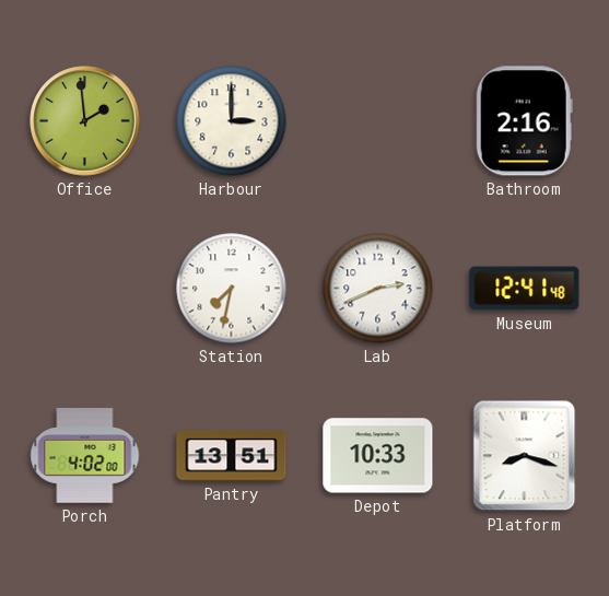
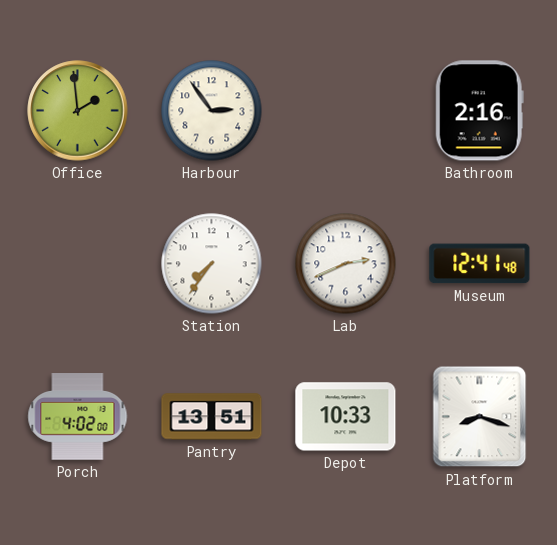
Harbour: 3:00 -> 2:54
Station: 7:32 -> 7:36
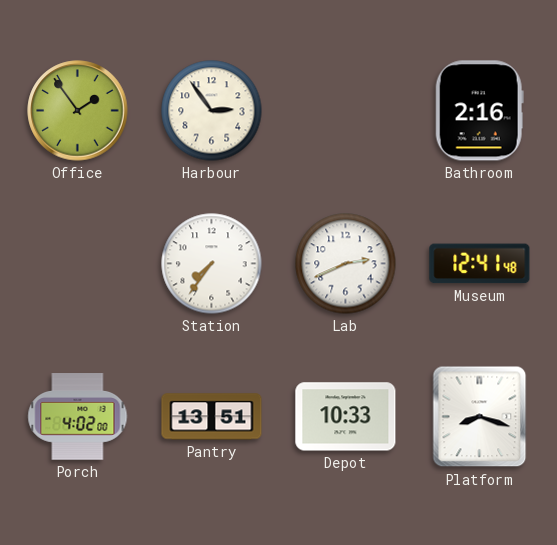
Office: 1:59 -> 1:54
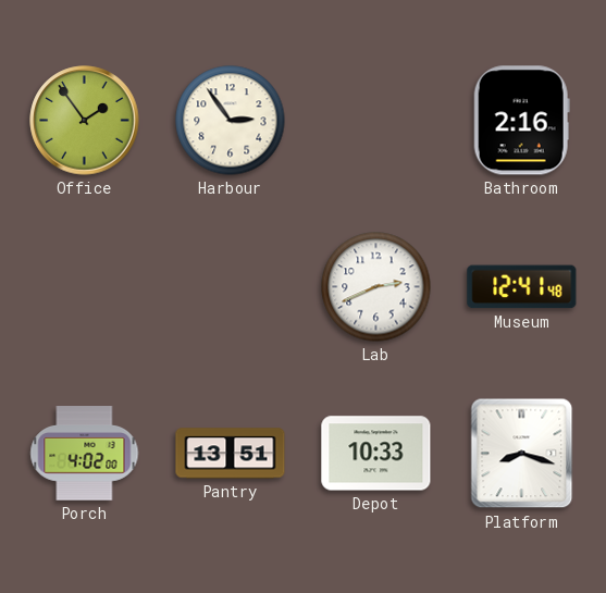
Station: 7:36 -> none
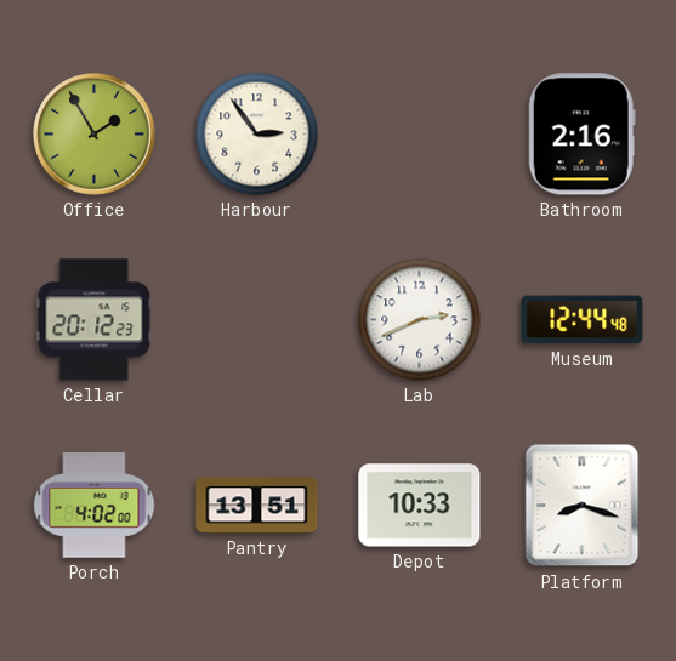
Office: 1:54 -> 1:55
Cellar: none -> 20:12
Museum: 12:41 -> 12:44
